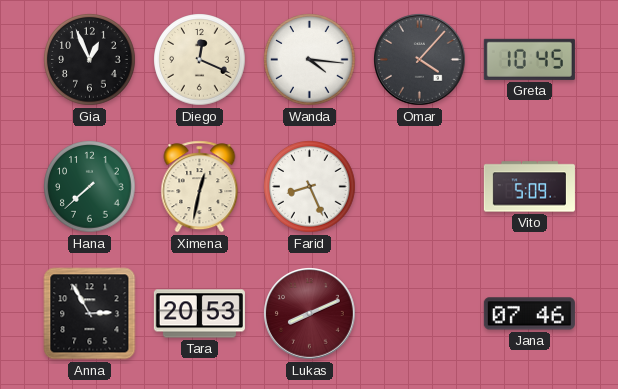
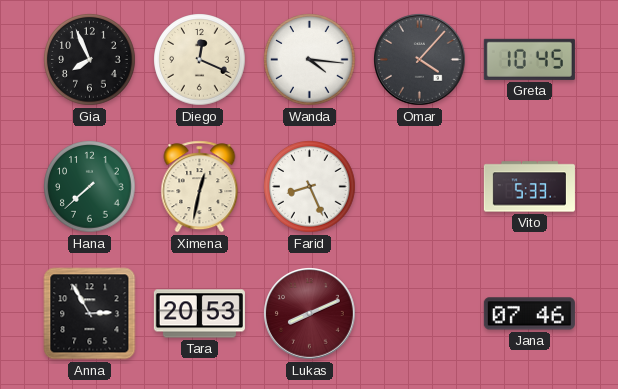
Gia: 12:56 -> 7:56
Vito: 5:09 -> 5:33
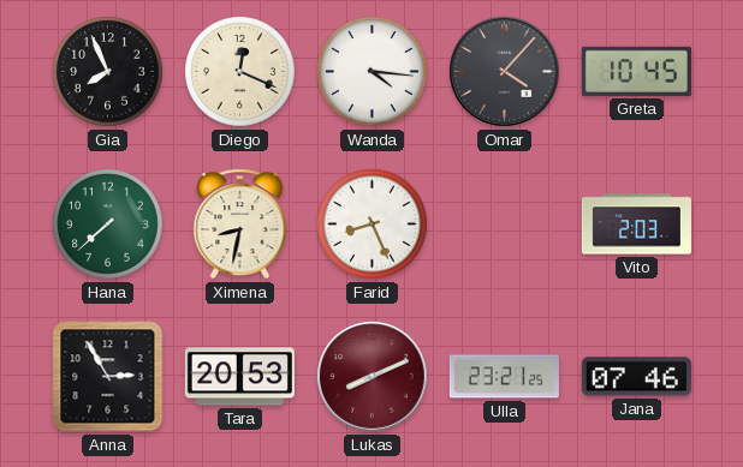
Ximena: 12:32 -> 8:32
Vito: 5:33 -> 2:03
Ulla: none -> 23:21
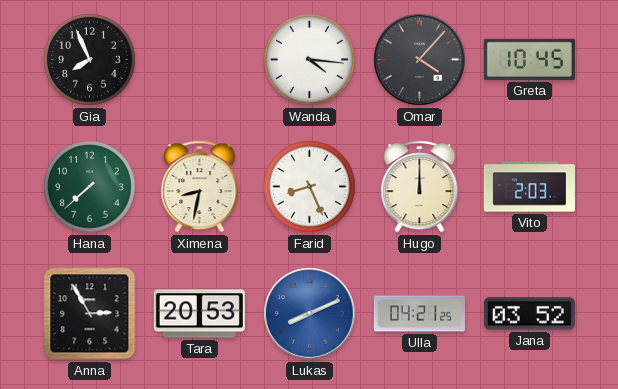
Diego: 12:19 -> none
Hugo: none -> 12:00
Lukas dial: burgundy -> blue
Ulla: 23:21 -> 04:21
Jana: 07:46 -> 03:52
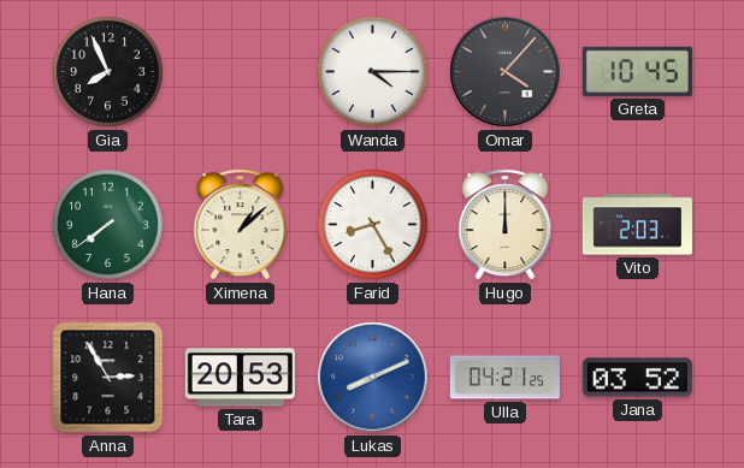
Wanda: 4:16 -> 4:15
Hana: 7:38 -> 7:39
Ximena: 8:32 -> 1:08
Farid: 8:26 -> 8:25
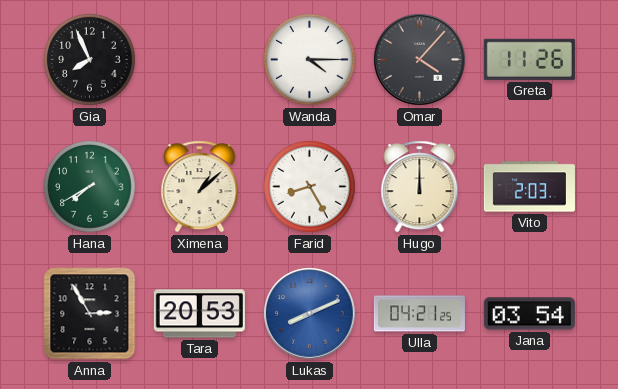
Greta: 10:45 -> 11:26
Hana: 7:39 -> 7:40
Jana: 03:52 -> 03:54
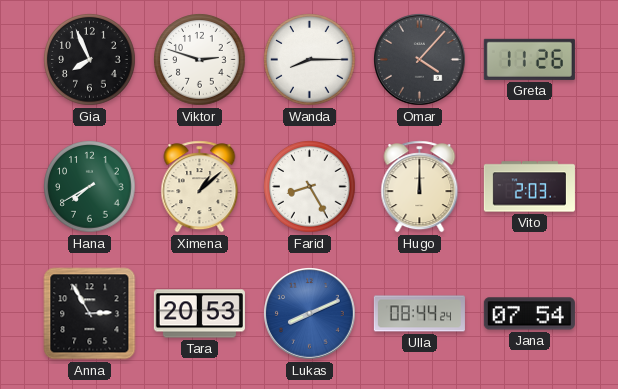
Viktor: none -> 2:48
Wanda: 4:15 -> 8:15
Ulla: 04:21 -> 08:44
Jana: 03:54 -> 07:54
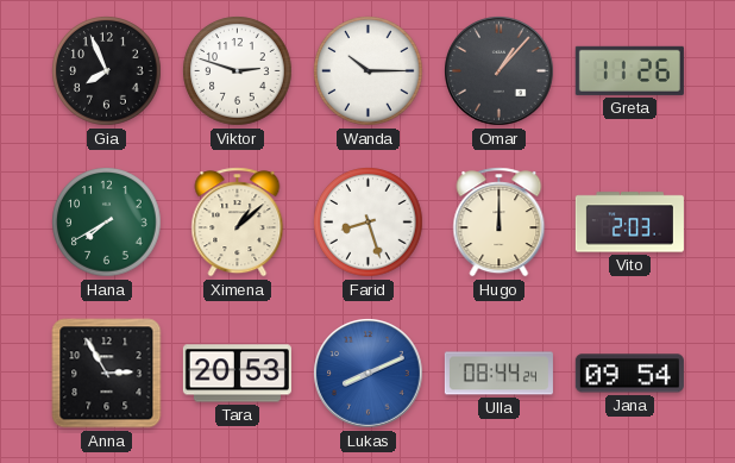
Wanda: 8:15 -> 10:15
Omar: 4:07 -> 1:07
Farid: 8:25 -> 8:27
Jana: 07:54 -> 09:54
